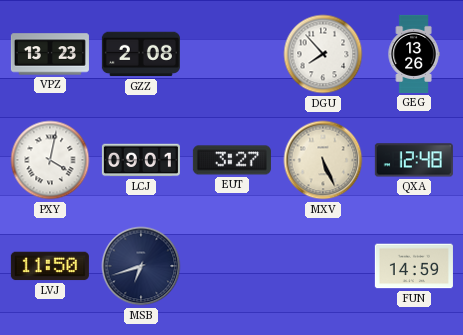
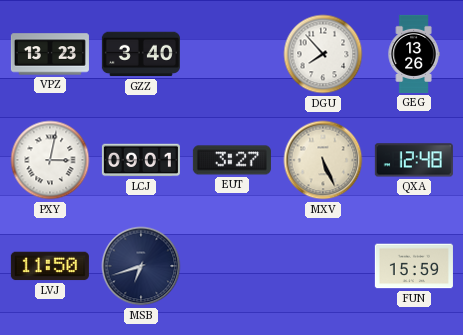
GZZ: 2:08 -> 3:40
PXY: 4:02 -> 3:02
FUN: 14:59 -> 15:59
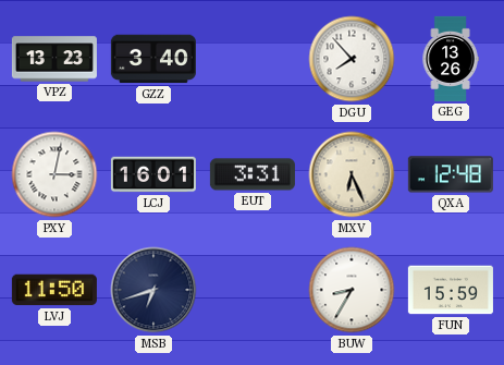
LCJ: 09:01 -> 16:01
EUT: 3:27 -> 3:31
MXV: 5:26 -> 6:26
BUW: none -> 8:35
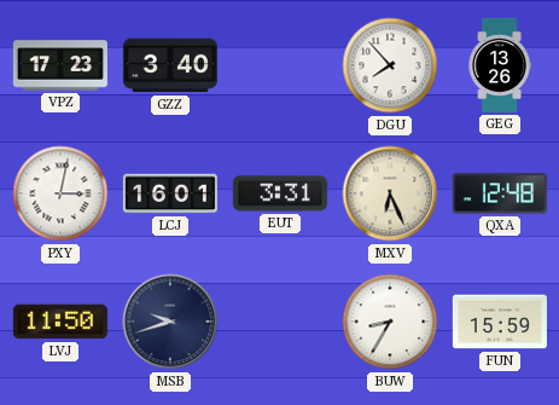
VPZ: 13:23 -> 17:23
MSB: 6:42 -> 9:42
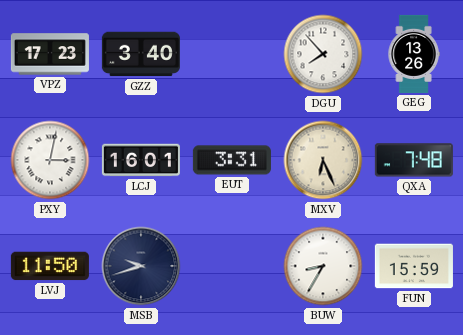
QXA: 12:48 -> 7:48
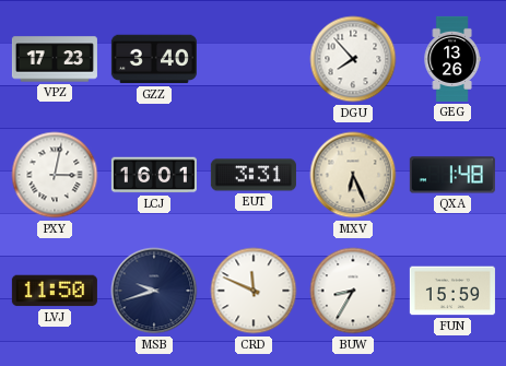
QXA: 7:48 -> 1:48
CRD: none -> 11:49
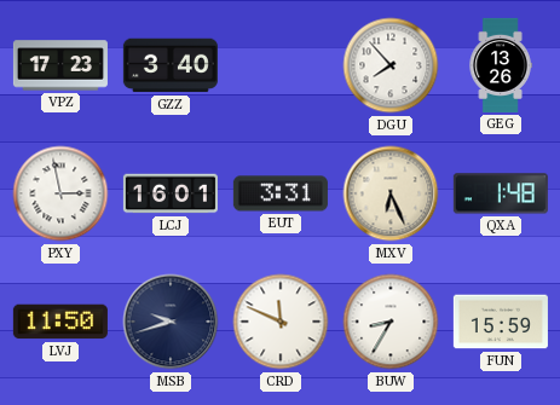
PXY: 3:02 -> 2:58
